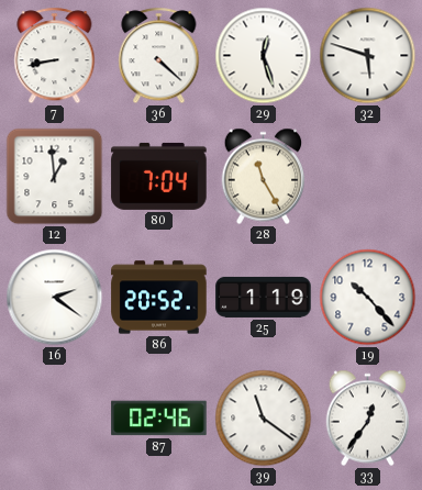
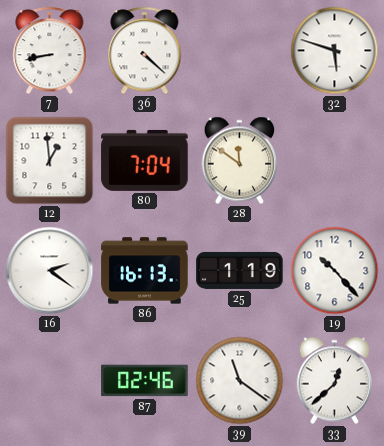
29: 12:27 -> none
28: 11:25 -> 11:51
86: 20:52 -> 16:13
33: 12:36 -> 12:38
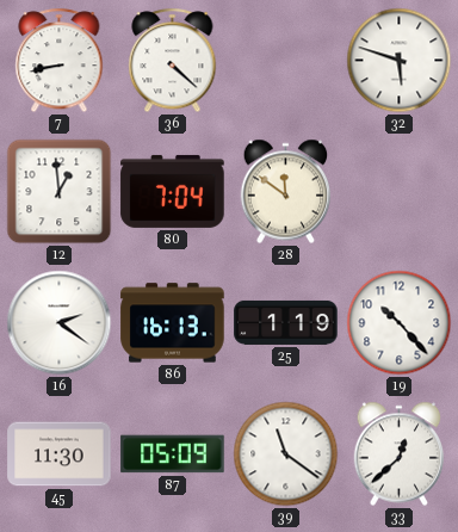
45: none -> 11:30
87: 02:46 -> 05:09
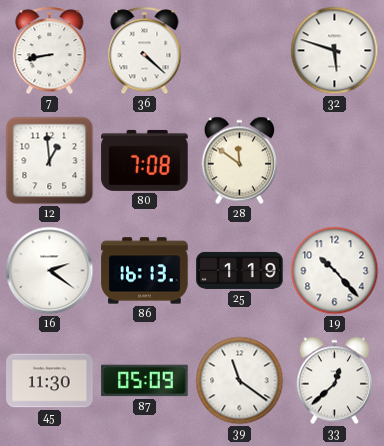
80: 7:04 -> 7:08
